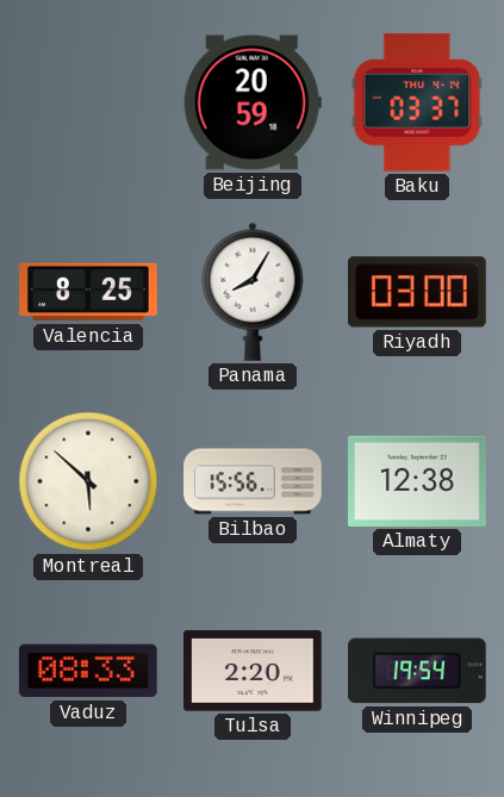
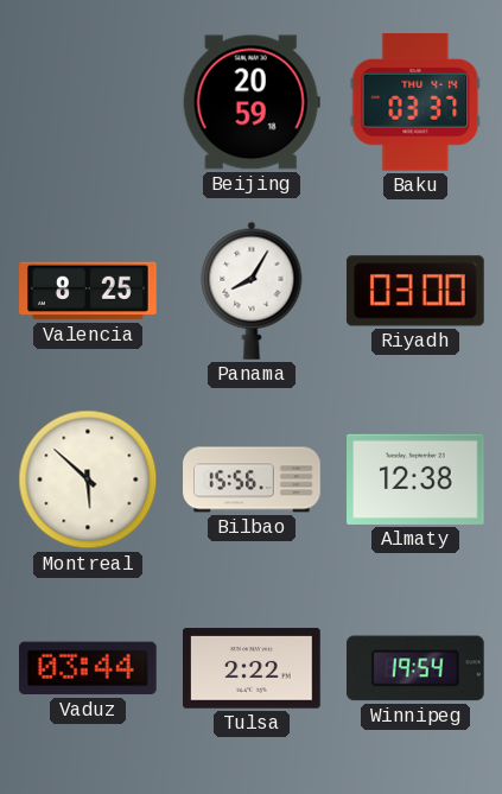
Vaduz: 08:33 -> 03:44
Tulsa: 2:20 -> 2:22
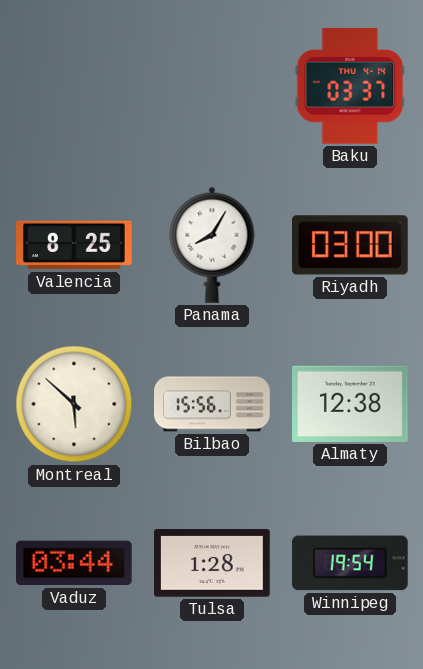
Beijing: 20:59 -> none
Tulsa: 2:22 -> 1:28
